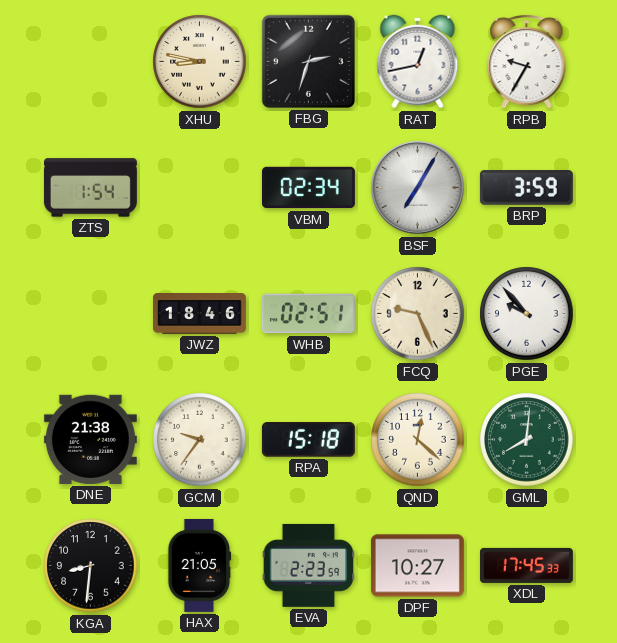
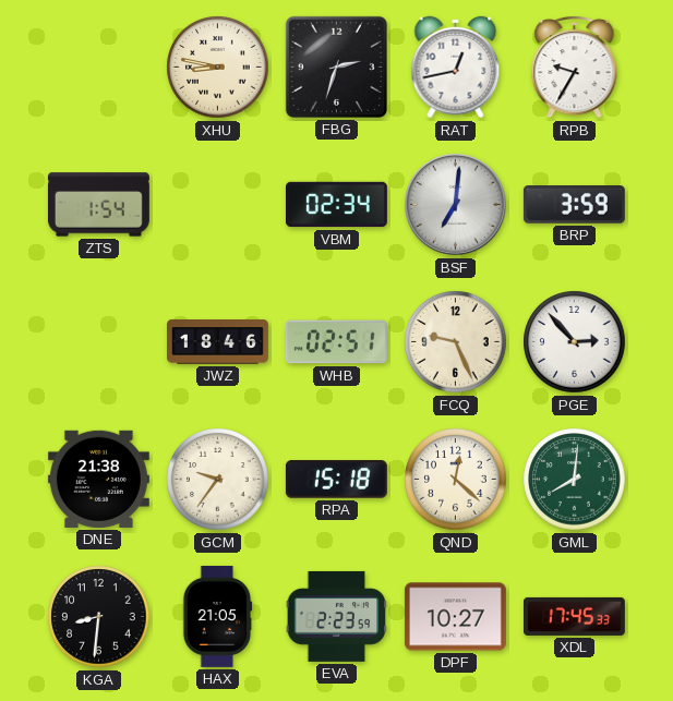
BSF: 7:05 -> 7:01
PGE: 9:53 -> 2:53
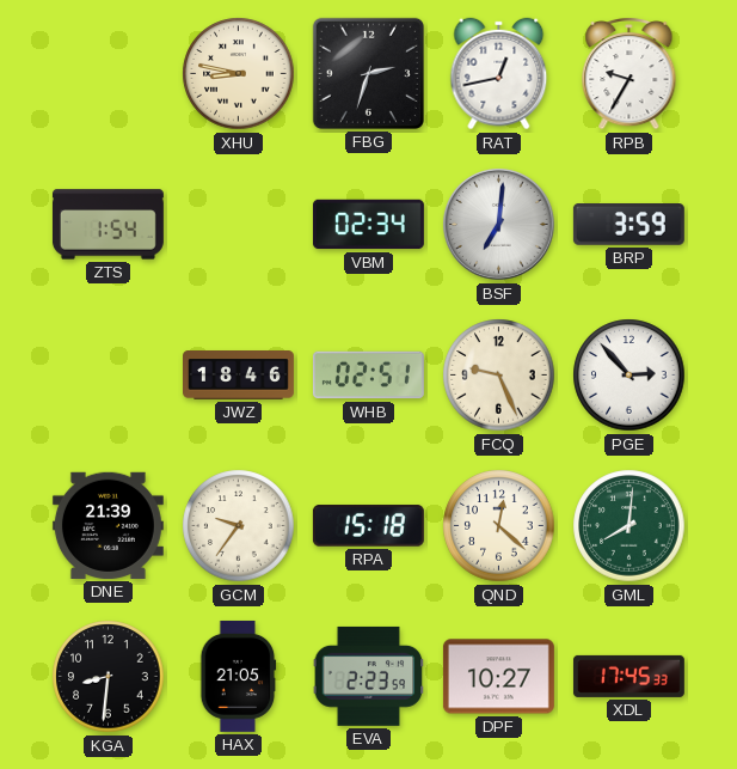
DNE: 21:38 -> 21:39
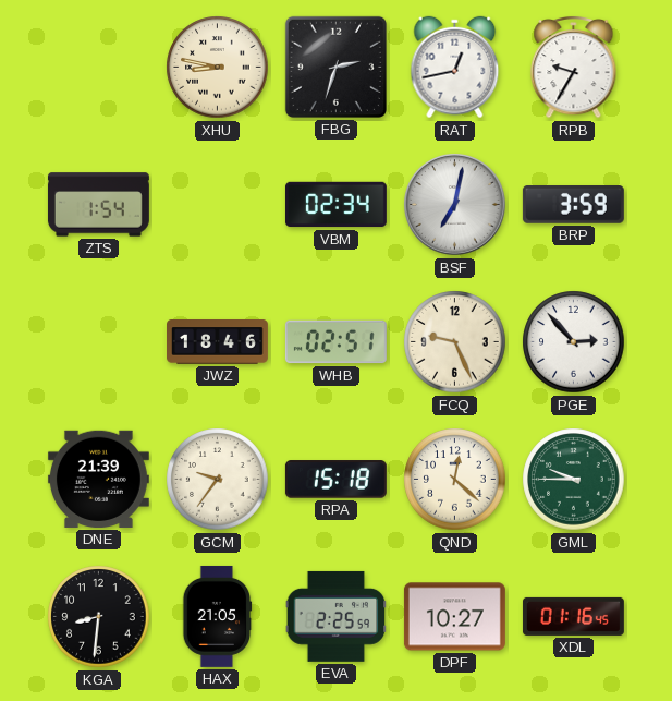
BSF: 7:01 -> 7:02
GML: 8:01 -> 9:45
EVA: 2:23 -> 2:25
XDL: 17:45 -> 01:16
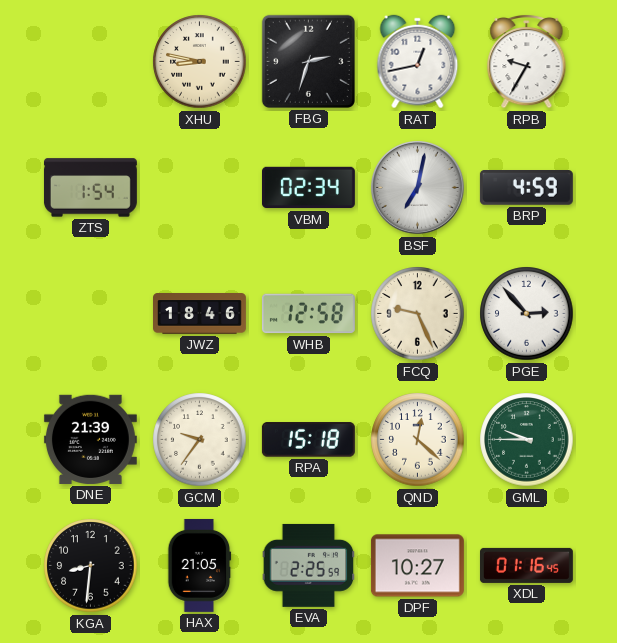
BRP: 3:59 -> 4:59
WHB: 02:51 -> 12:58
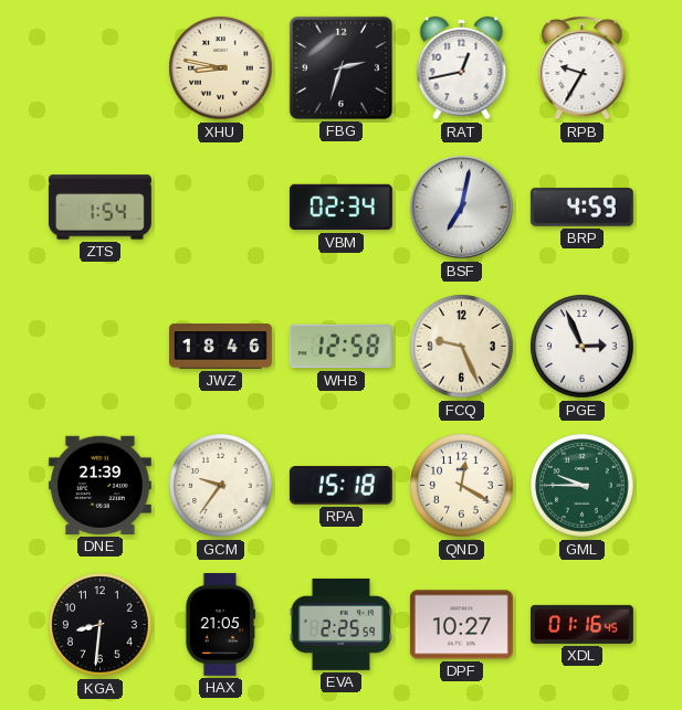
PGE: 2:53 -> 2:56
QND: 12:22 -> 12:20
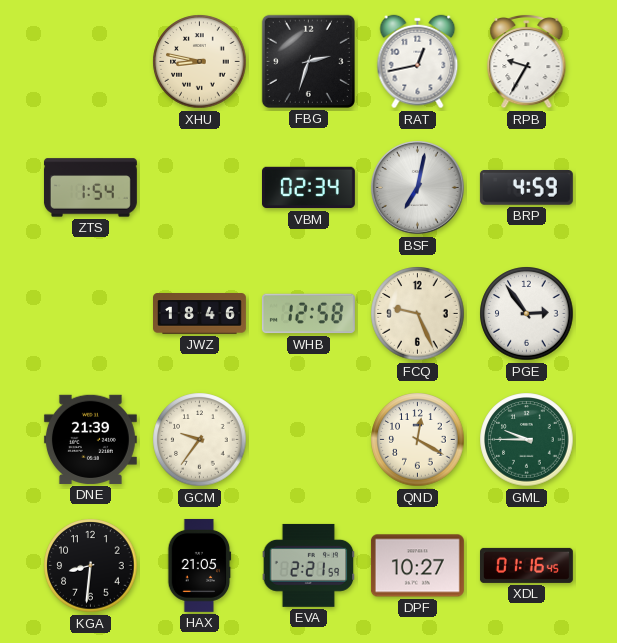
PGE: 2:56 -> 2:54
RPA: 15:18 -> none
EVA: 2:25 -> 2:21
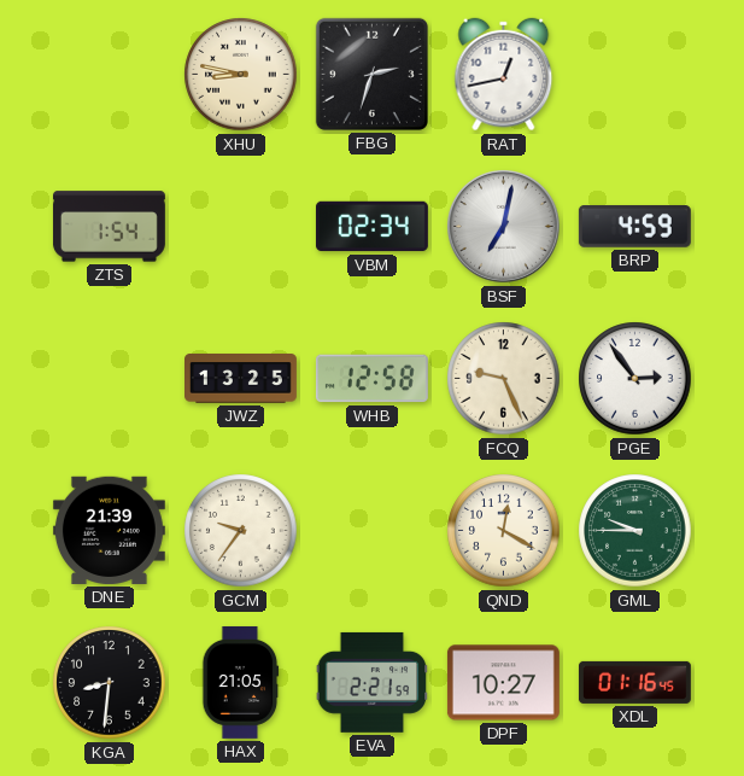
RPB: 9:35 -> none
JWZ: 18:46 -> 13:25
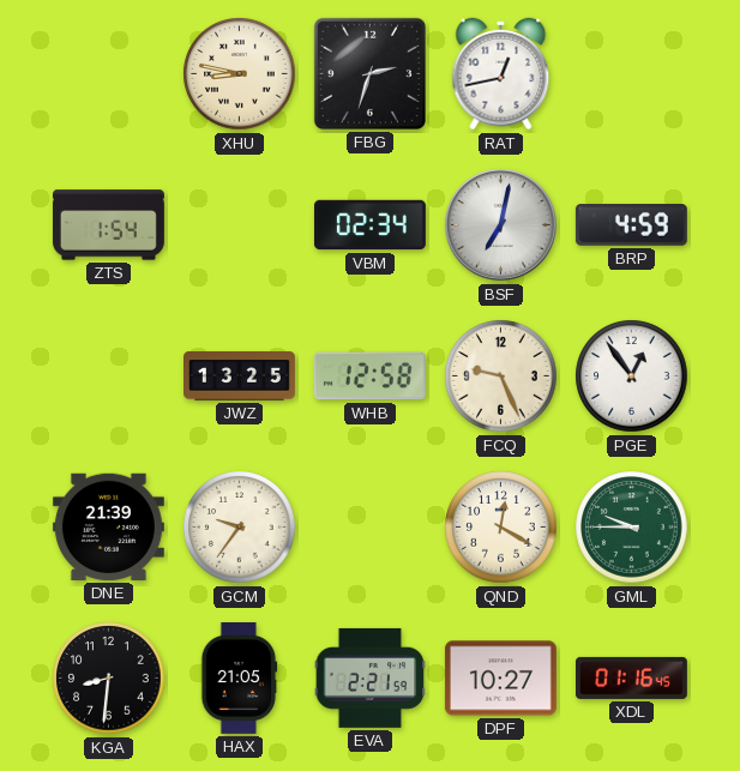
PGE: 2:54 -> 12:54
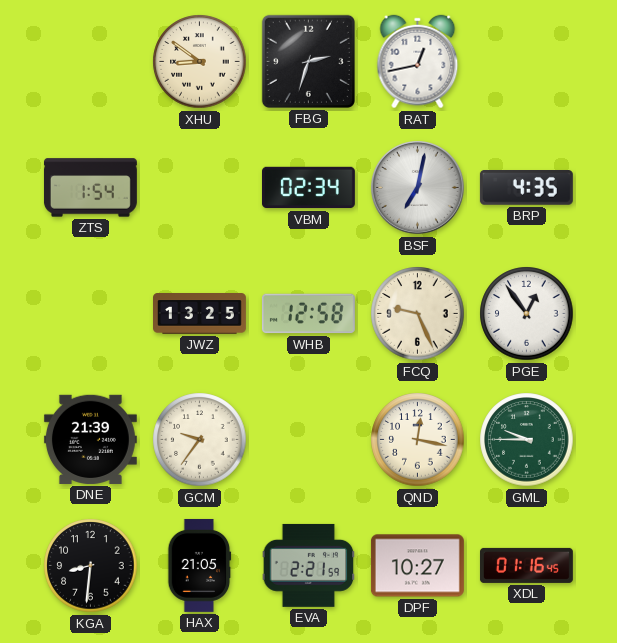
XHU: 8:47 -> 8:51
BRP: 4:59 -> 4:35
QND: 12:20 -> 12:17
